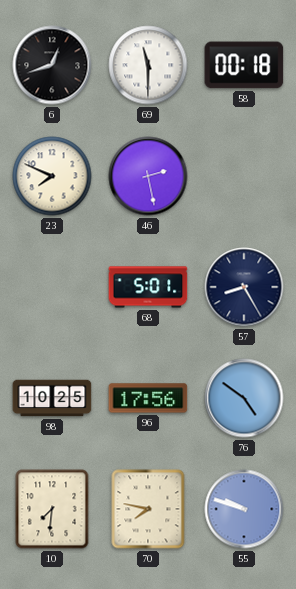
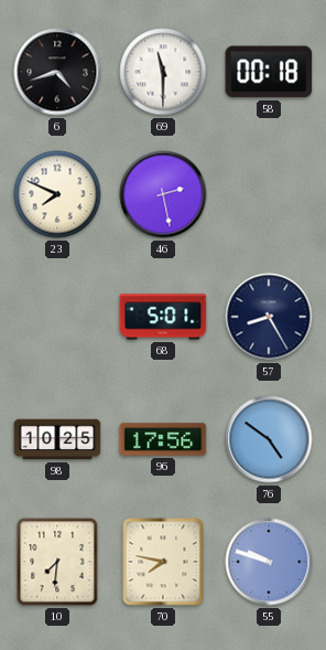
6: 12:42 -> 4:42
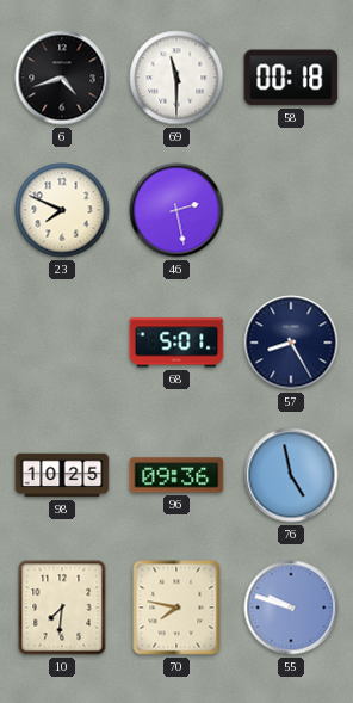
96: 17:56 -> 09:36
76: 4:51 -> 4:58
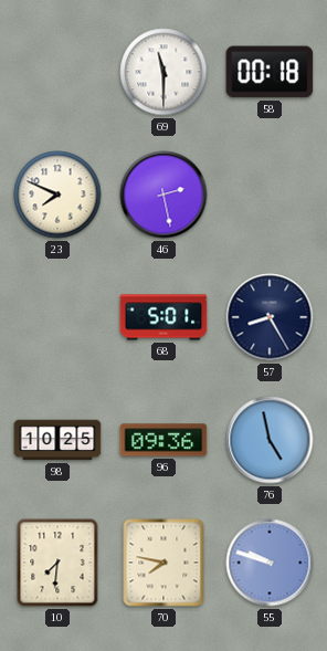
6: 4:42 -> none
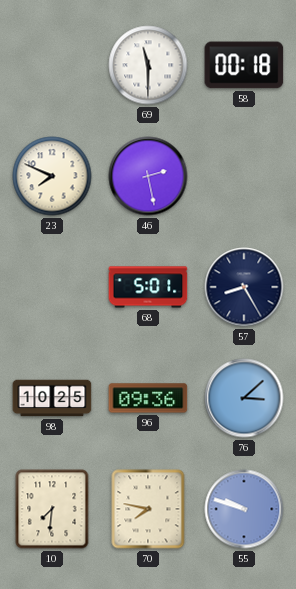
76: 4:58 -> 3:08
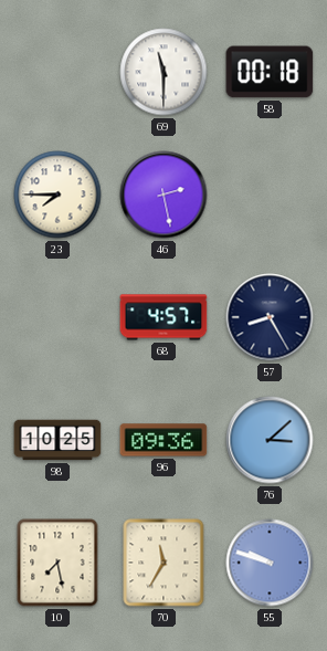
23: 7:49 -> 7:45
68: 5:01 -> 4:57
10: 7:31 -> 7:28
70: 7:47 -> 11:35
